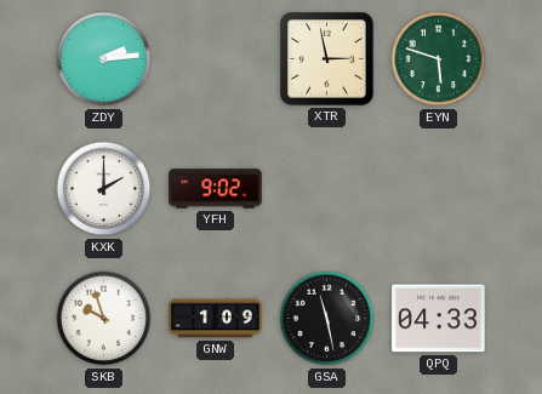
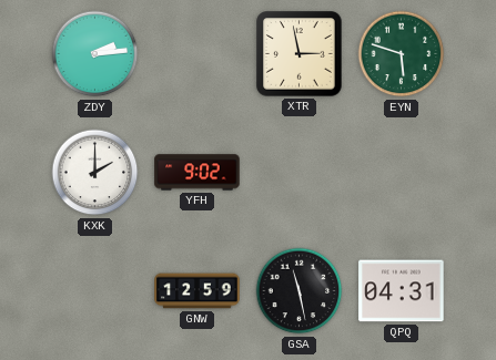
SKB: 9:57 -> none
GNW: 1:09 -> 12:59
QPQ: 04:33 -> 04:31
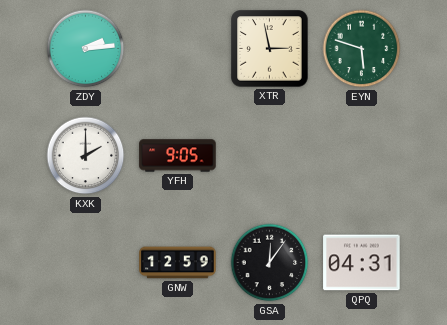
YFH: 9:02 -> 9:05
GSA: 11:28 -> 12:06
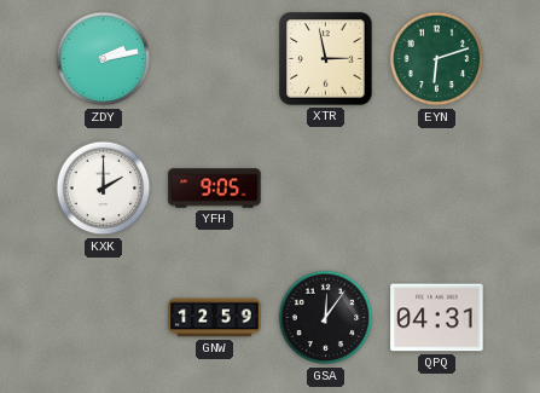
ZDY: 2:14 -> 2:13
EYN: 5:48 -> 6:12
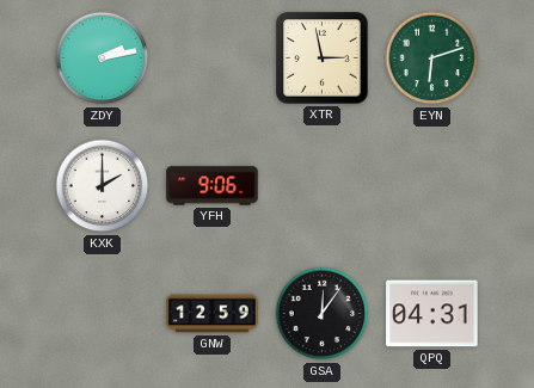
YFH: 9:05 -> 9:06
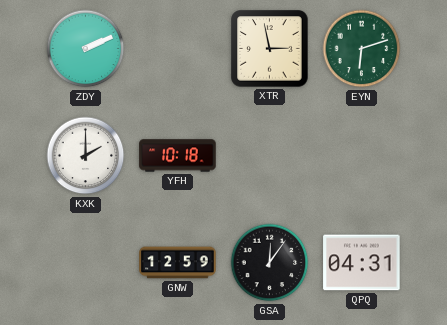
ZDY: 2:13 -> 2:11
YFH: 9:06 -> 10:18
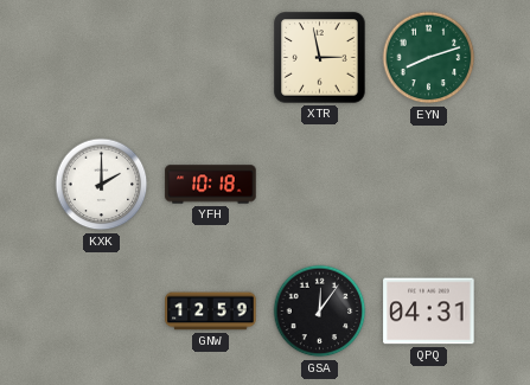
ZDY: 2:11 -> none
EYN: 6:12 -> 8:12
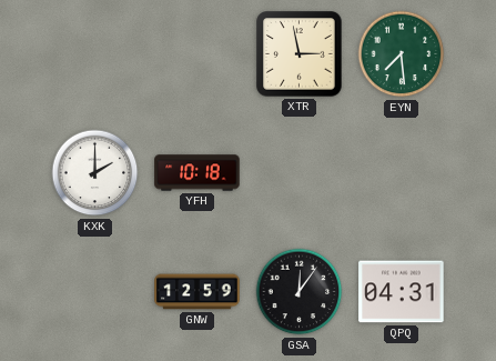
EYN: 8:12 -> 7:29
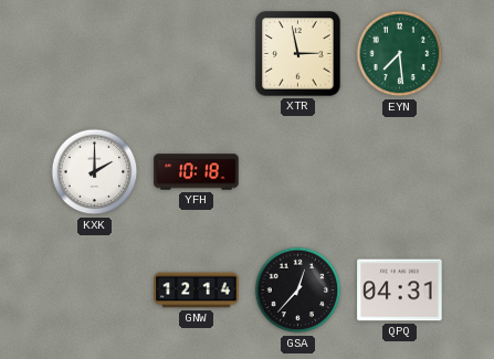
GNW: 12:59 -> 12:14
GSA: 12:06 -> 12:37
